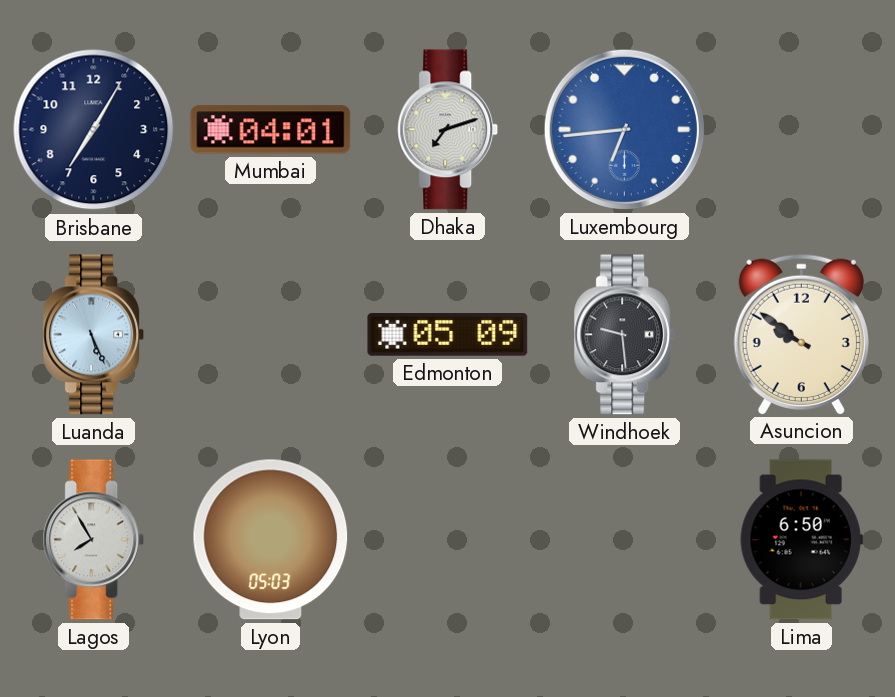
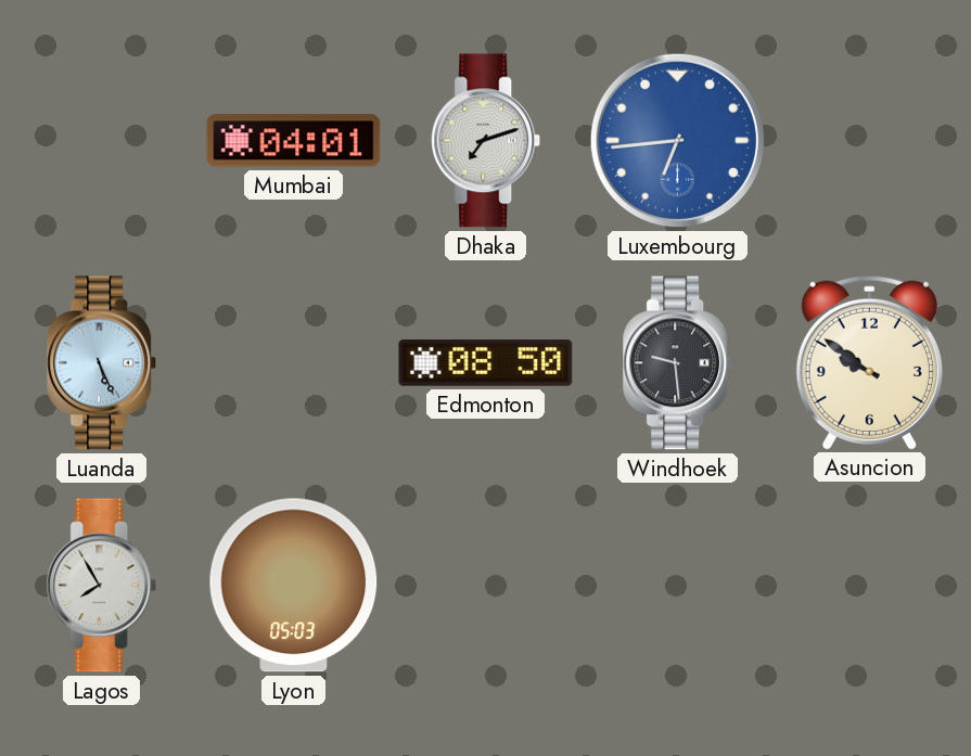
Brisbane: 7:05 -> none
Edmonton: 05:09 -> 08:50
Lima: 6:50 -> none
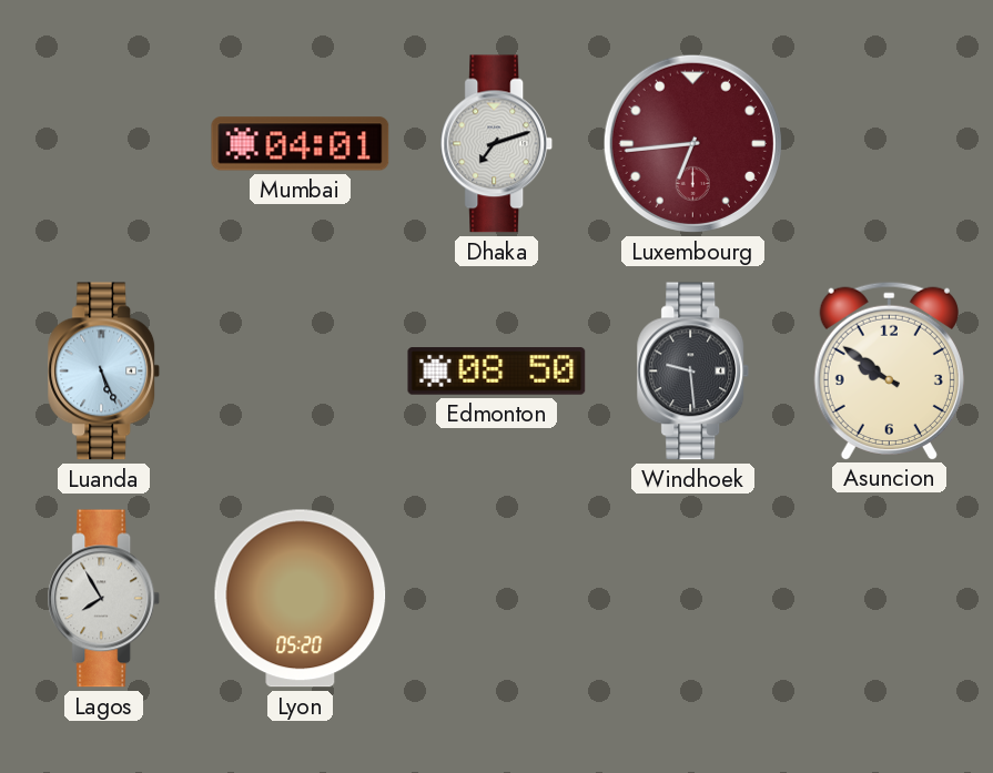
Luxembourg dial: blue -> burgundy
Lyon: 05:03 -> 05:20
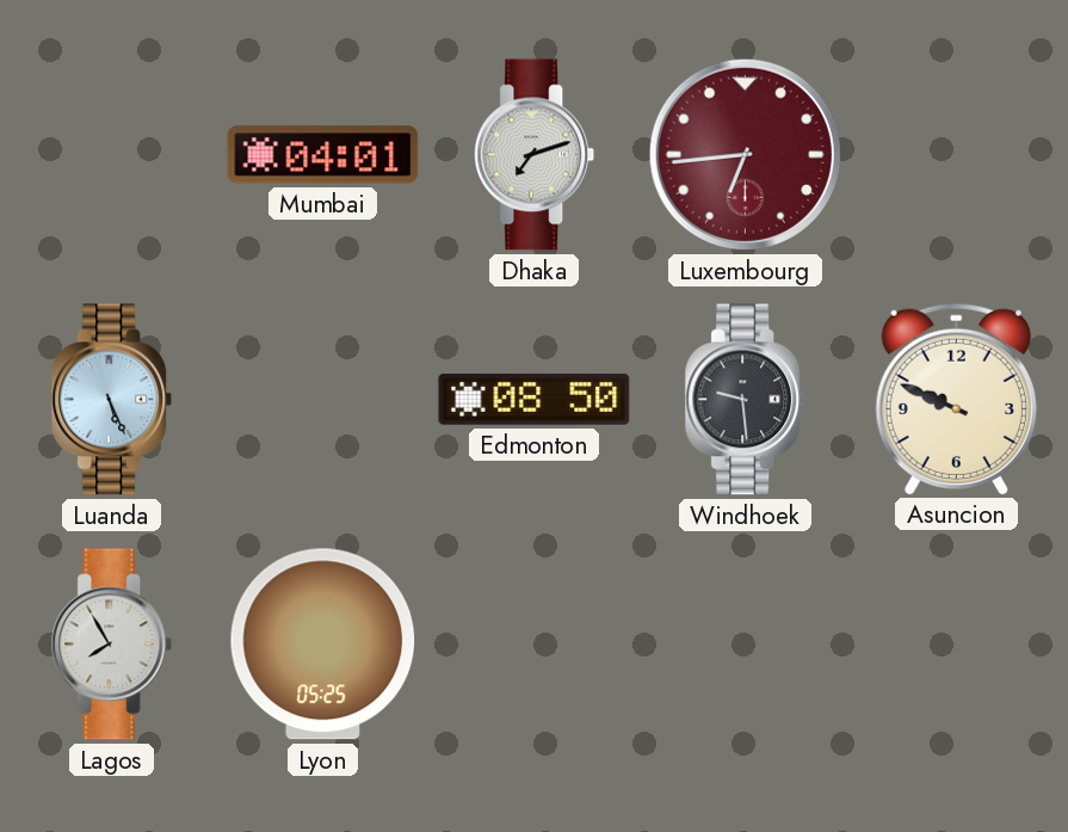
Asuncion: 9:51 -> 9:49
Lyon: 05:20 -> 05:25
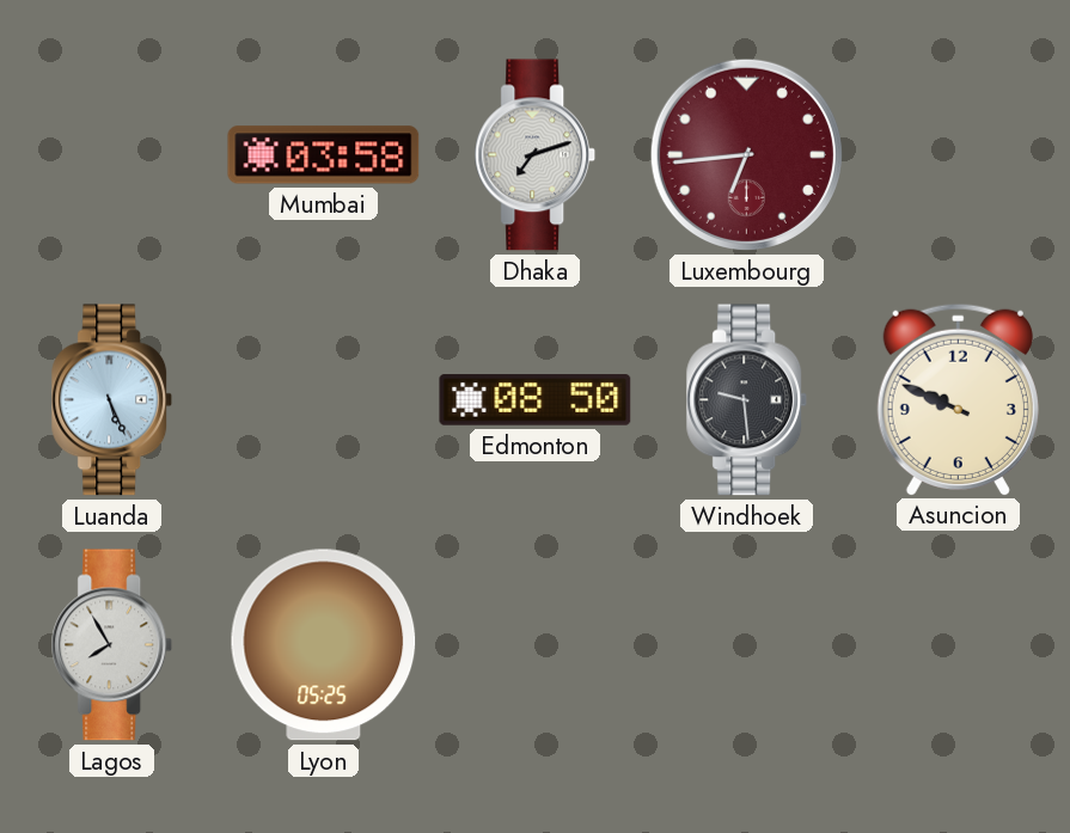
Mumbai: 04:01 -> 03:58
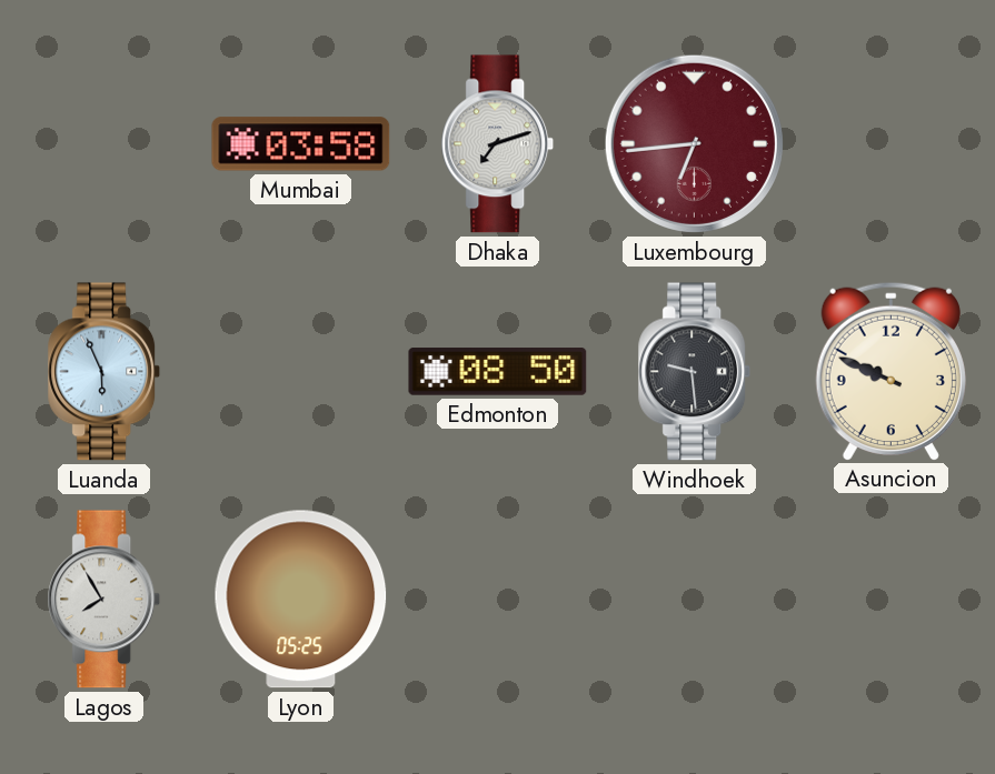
Luanda: 5:26 -> 5:56
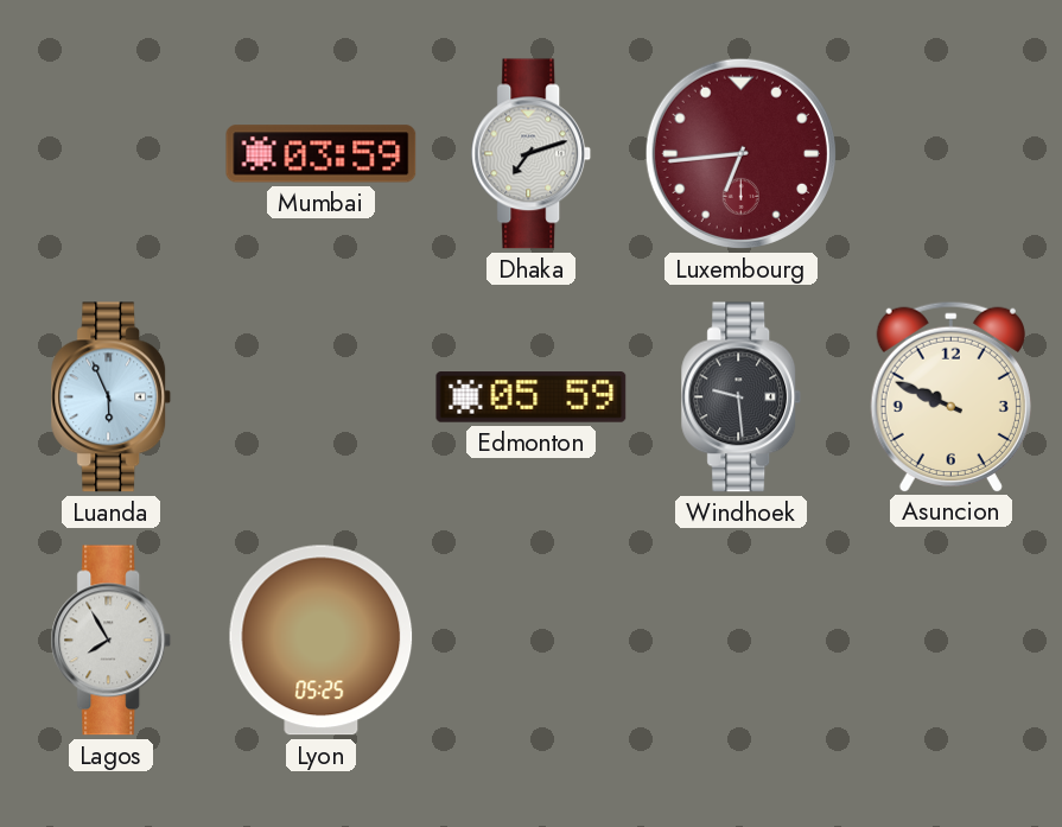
Mumbai: 03:58 -> 03:59
Edmonton: 08:50 -> 05:59
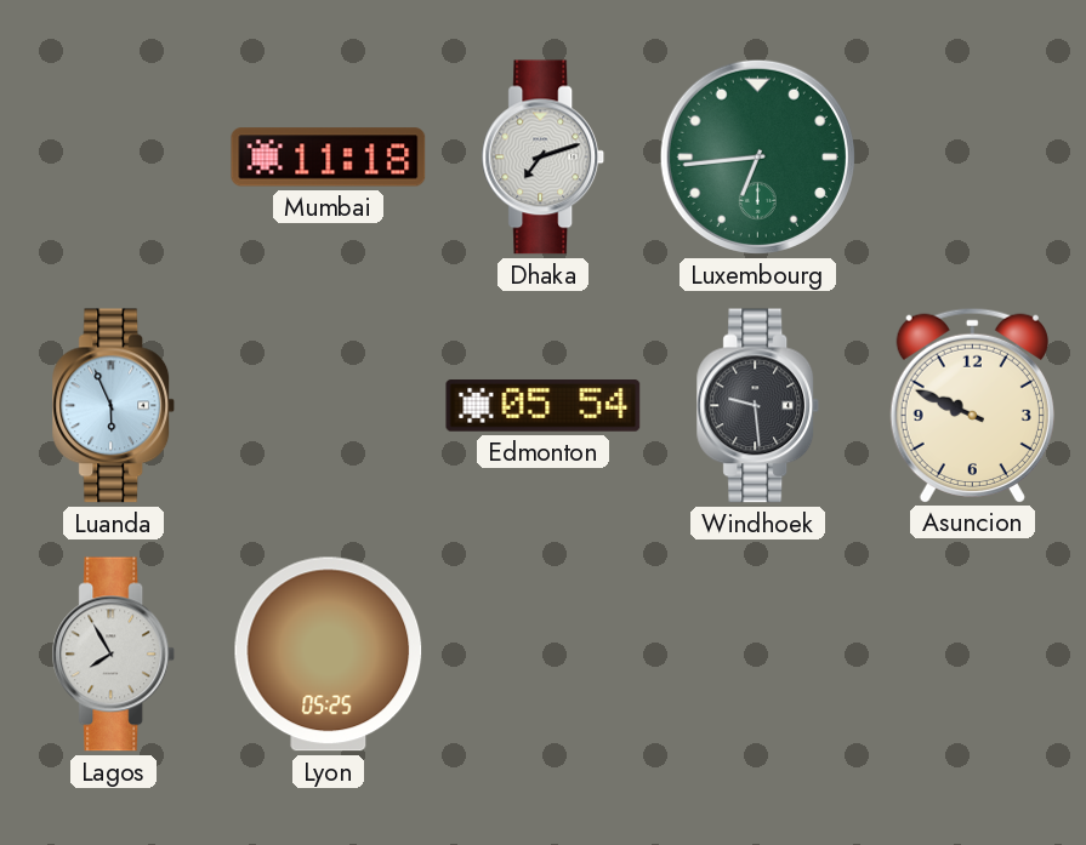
Mumbai: 03:59 -> 11:18
Luxembourg dial: burgundy -> green
Edmonton: 05:59 -> 05:54
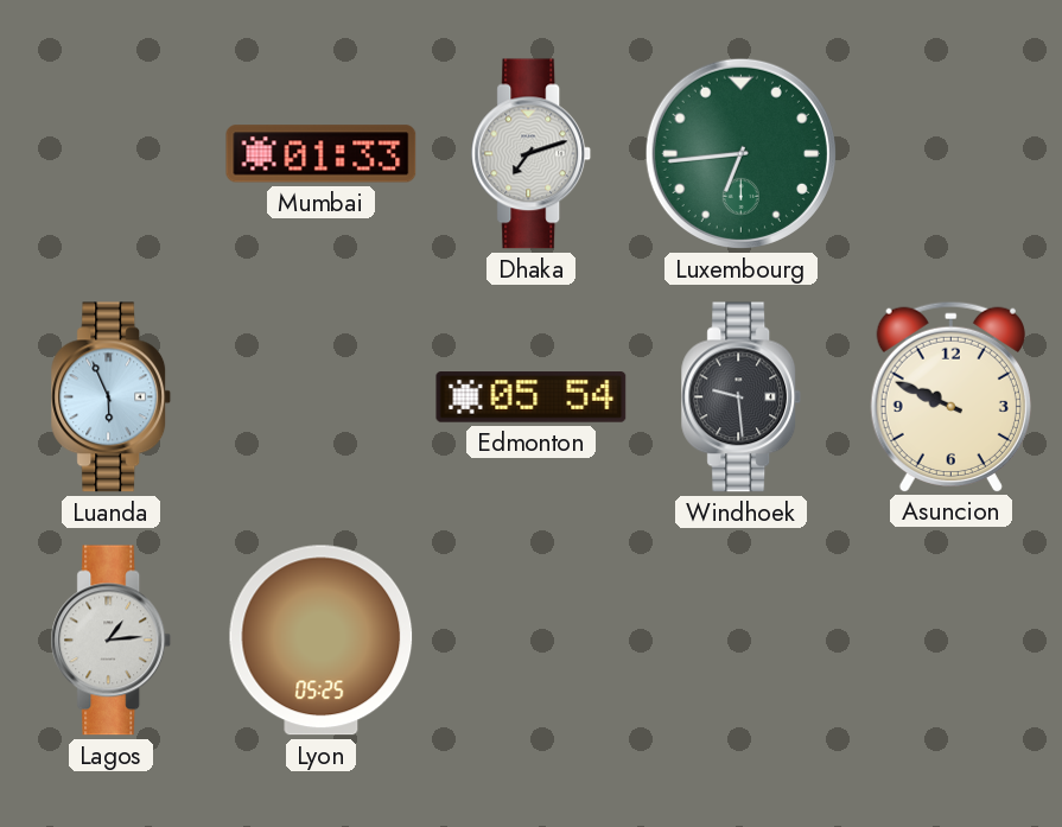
Mumbai: 11:18 -> 01:33
Lagos: 7:55 -> 1:14
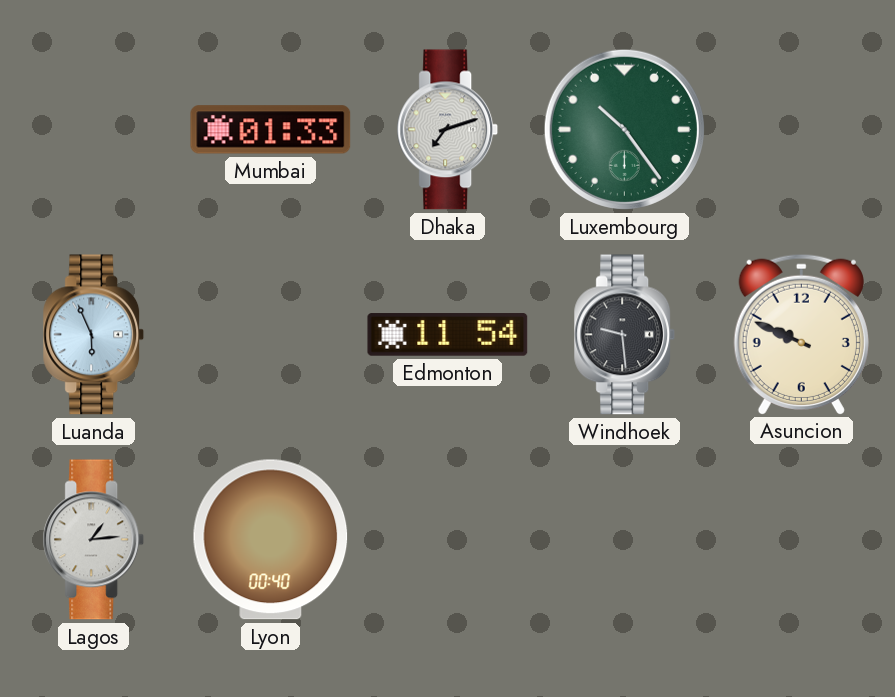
Luxembourg: 6:44 -> 10:24
Edmonton: 05:54 -> 11:54
Lyon: 05:25 -> 00:40
